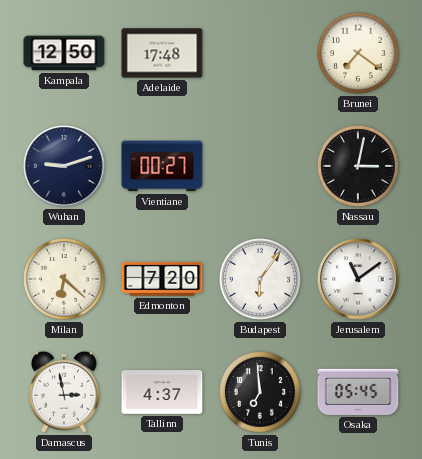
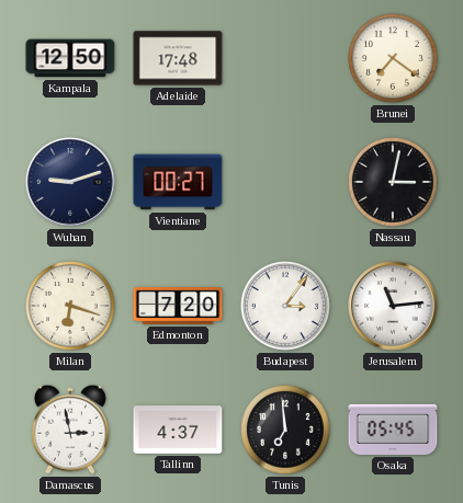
Milan: 6:22 -> 6:18
Budapest: 6:06 -> 3:06
Jerusalem: 11:09 -> 11:14
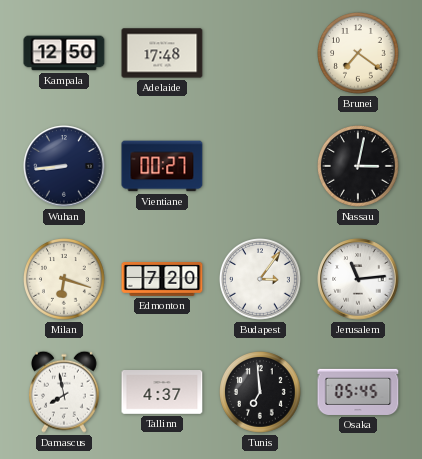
Wuhan: 9:12 -> 8:44
Damascus: 2:58 -> 7:58
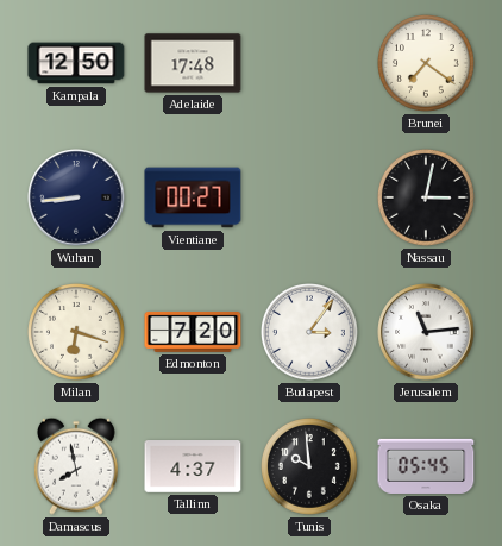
Tunis: 6:59 -> 9:59
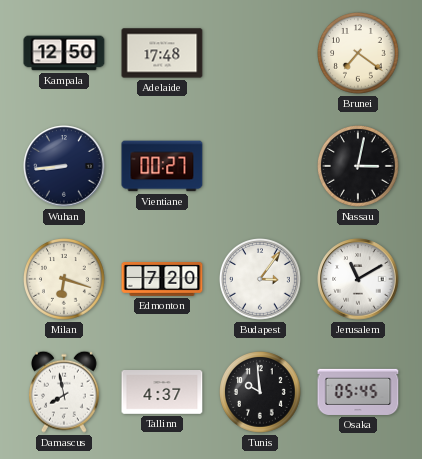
Jerusalem: 11:14 -> 11:10
